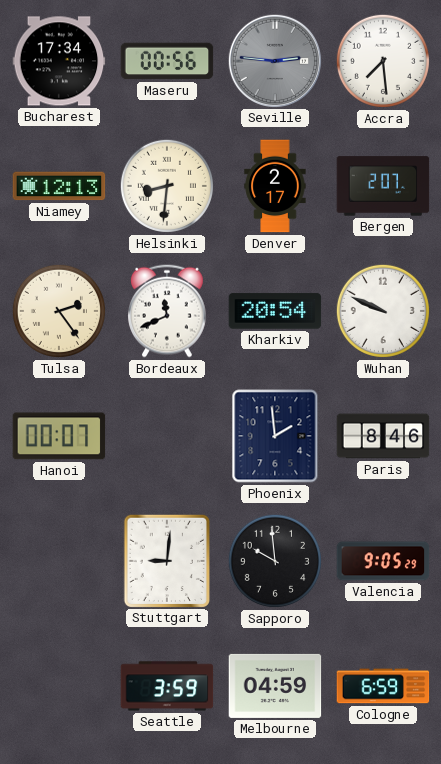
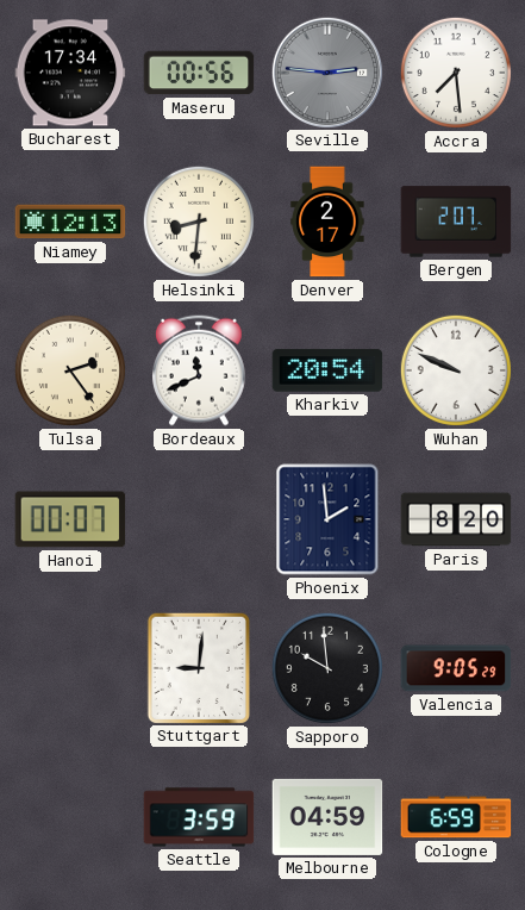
Paris: 8:46 -> 8:20
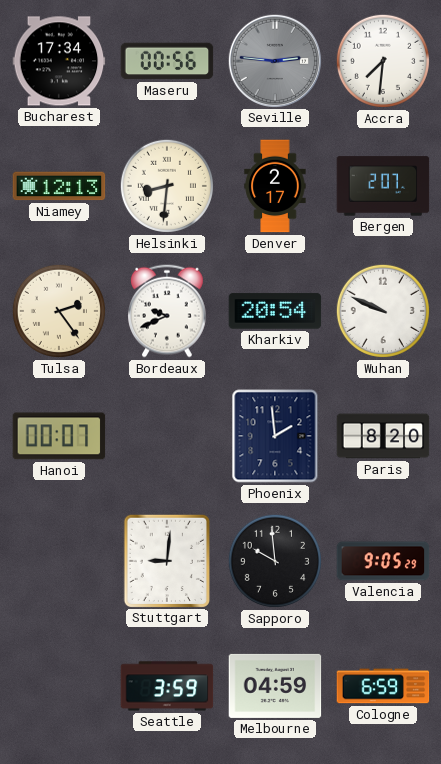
Accra: 7:29 -> 7:31
Bordeaux: 11:41 -> 9:41
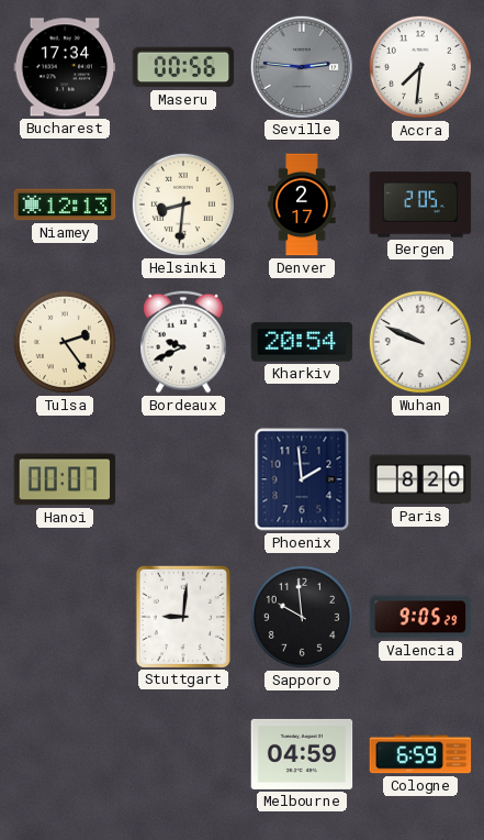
Bergen: 2:07 -> 2:05
Seattle: 3:59 -> none
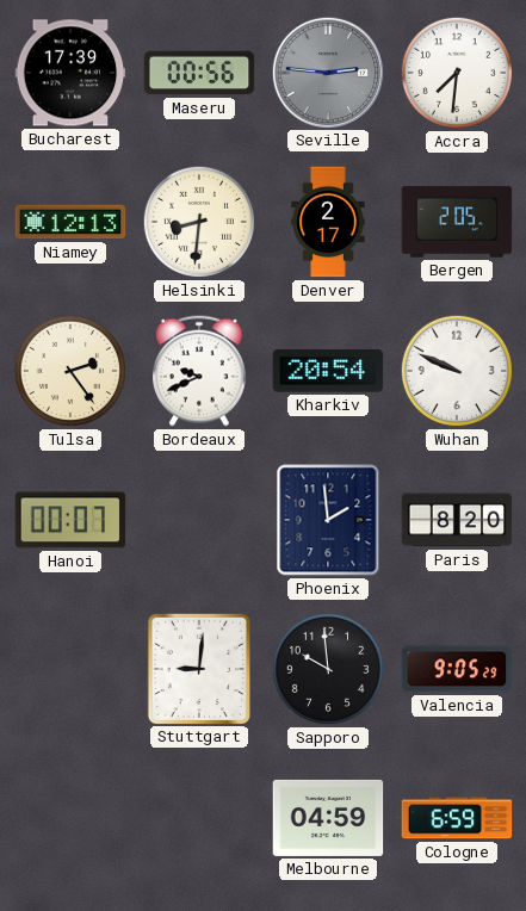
Bucharest: 17:34 -> 17:39
